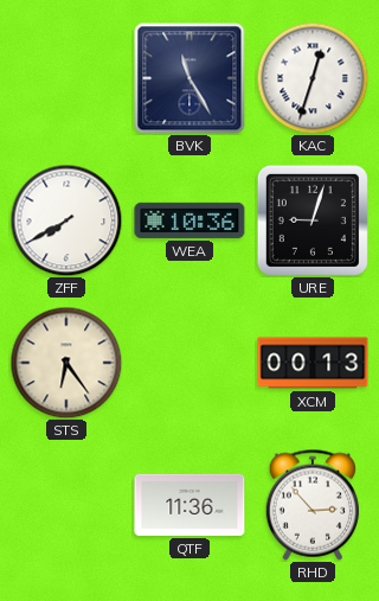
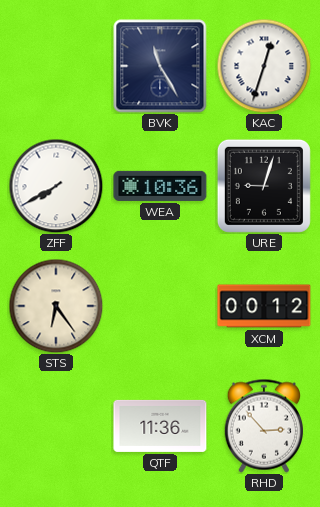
XCM: 00:13 -> 00:12
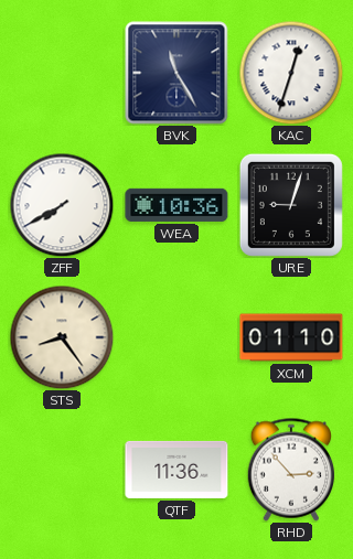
STS: 6:24 -> 8:24
XCM: 00:12 -> 01:10
